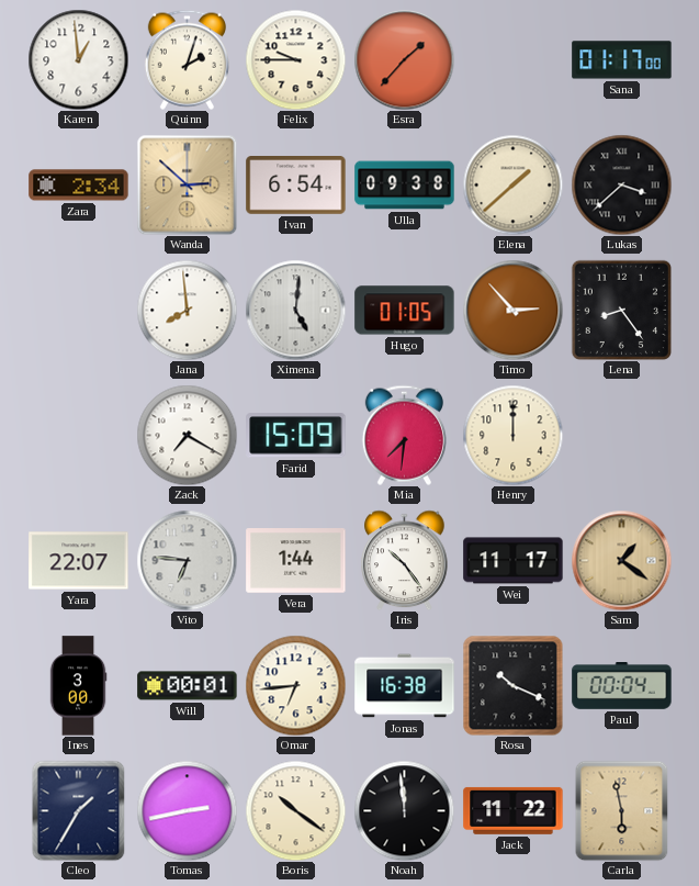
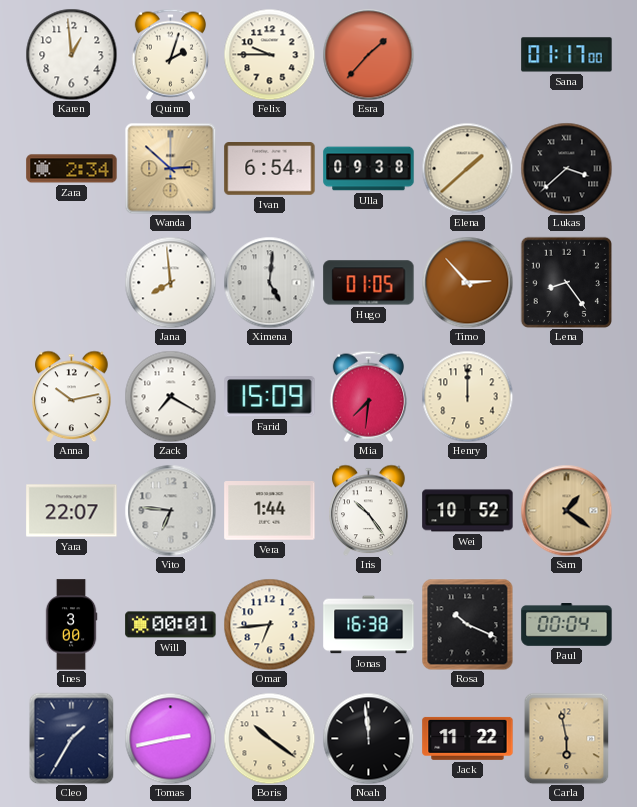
Anna: none -> 10:13
Wei: 11:17 -> 10:52
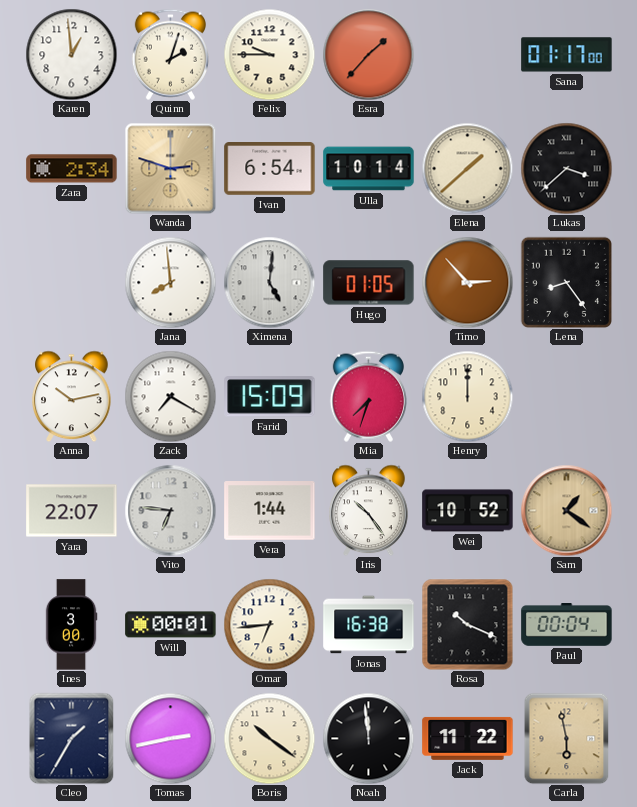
Wanda: 2:52 -> 2:48
Ulla: 09:38 -> 10:14
Mia: 7:31 -> 7:33
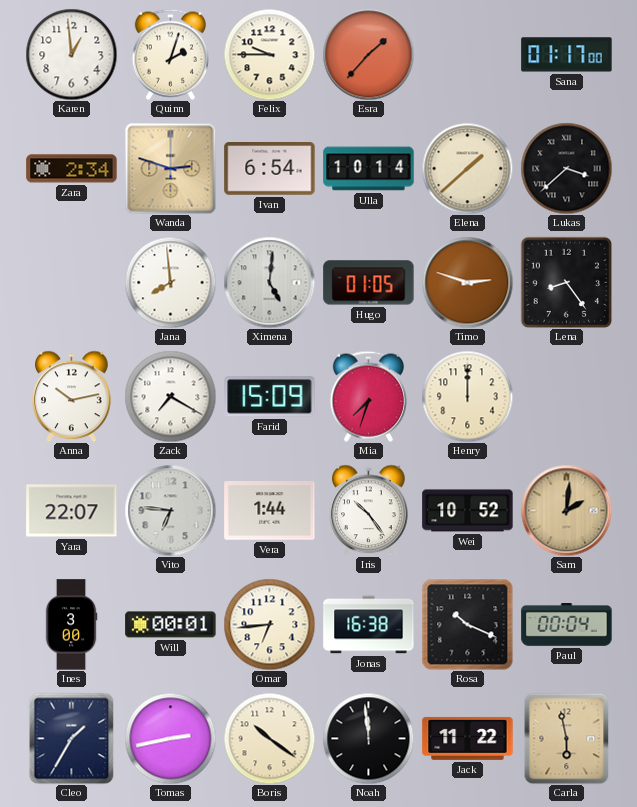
Timo: 2:53 -> 2:48
Sam: 1:21 -> 2:01
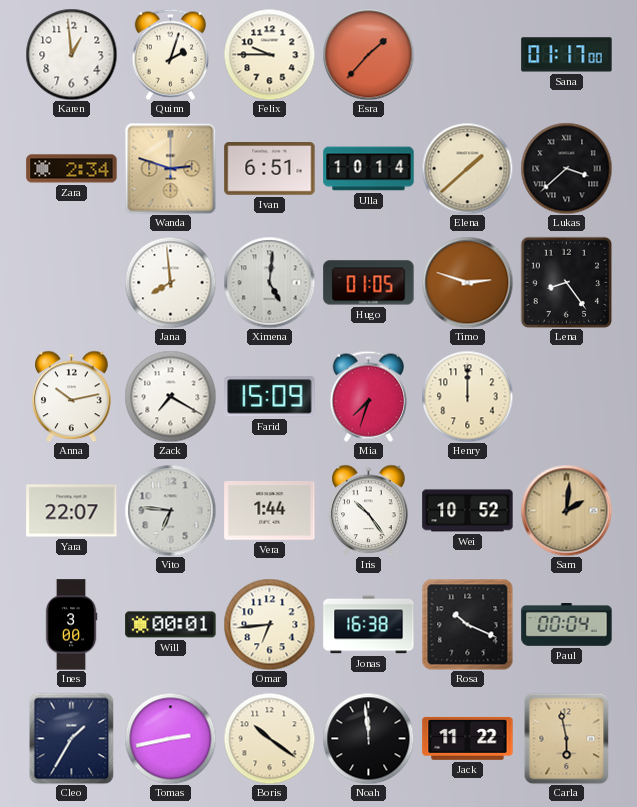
Ivan: 6:54 -> 6:51
